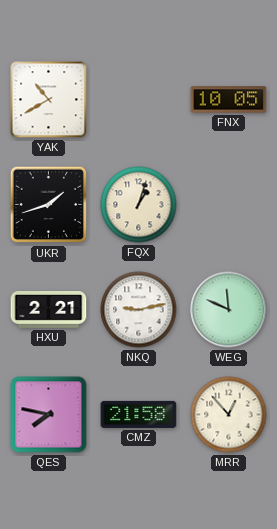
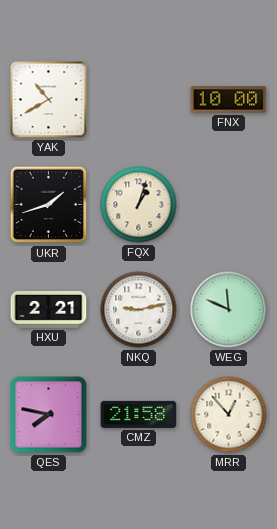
FNX: 10:05 -> 10:00
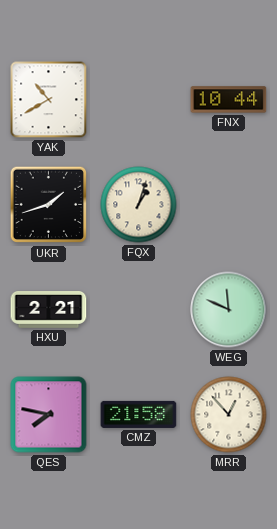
FNX: 10:00 -> 10:44
NKQ: 9:13 -> none
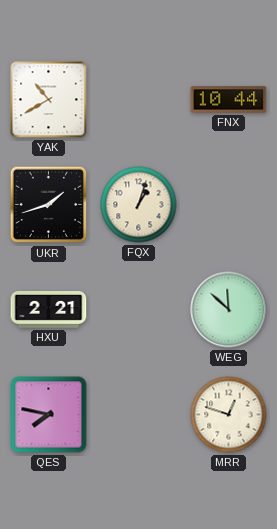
WEG: 11:49 -> 11:52
CMZ: 21:58 -> none
MRR: 12:53 -> 12:48
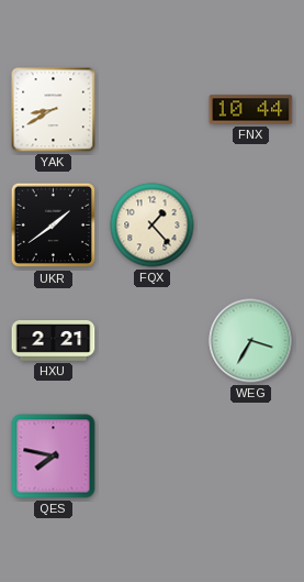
YAK: 10:40 -> 8:40
UKR: 1:42 -> 1:39
FQX: 1:03 -> 1:23
WEG: 11:52 -> 3:35
MRR: 12:48 -> none
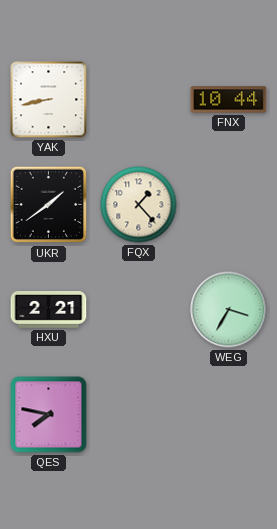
YAK: 8:40 -> 8:43
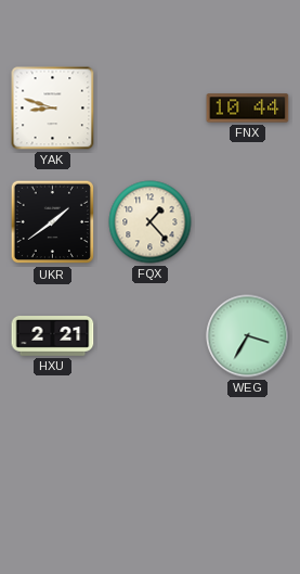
YAK: 8:43 -> 8:48
QES: 7:47 -> none
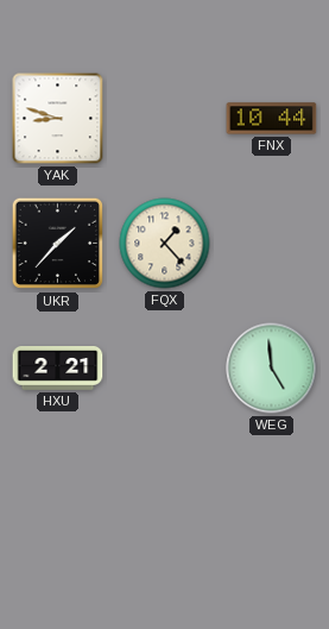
UKR: 1:39 -> 1:37
WEG: 3:35 -> 4:59
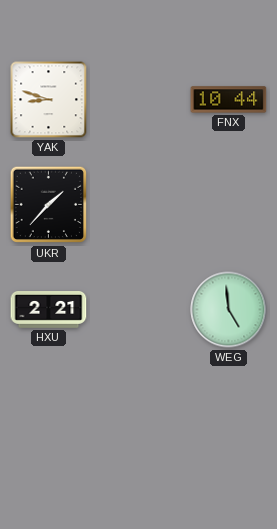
FQX: 1:23 -> none
